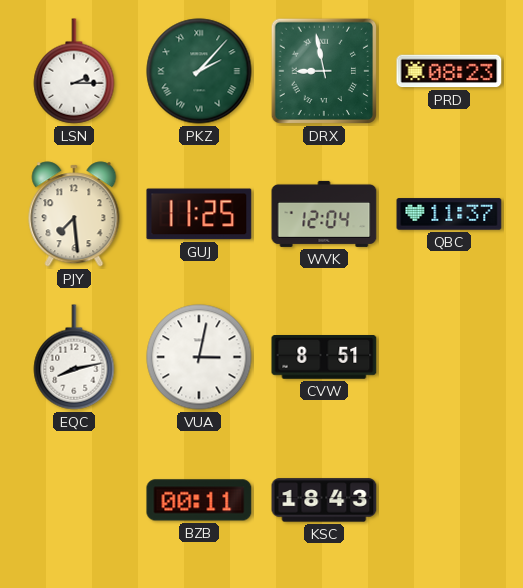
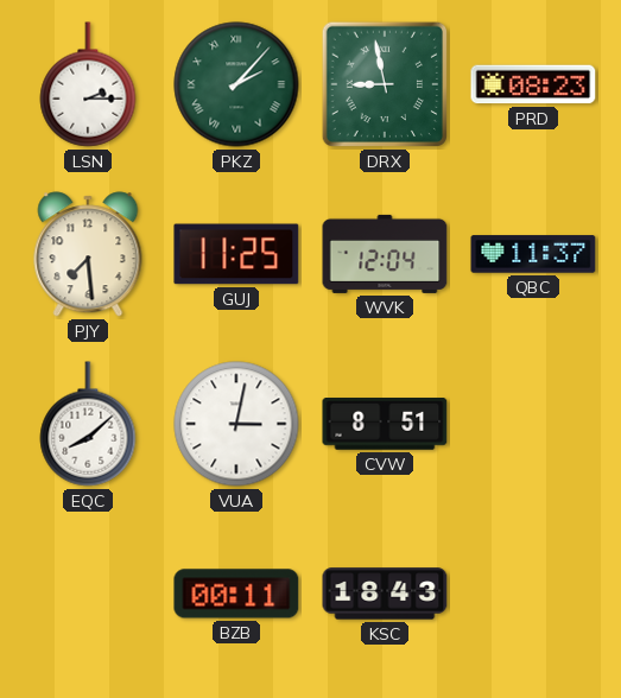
EQC: 8:13 -> 8:08
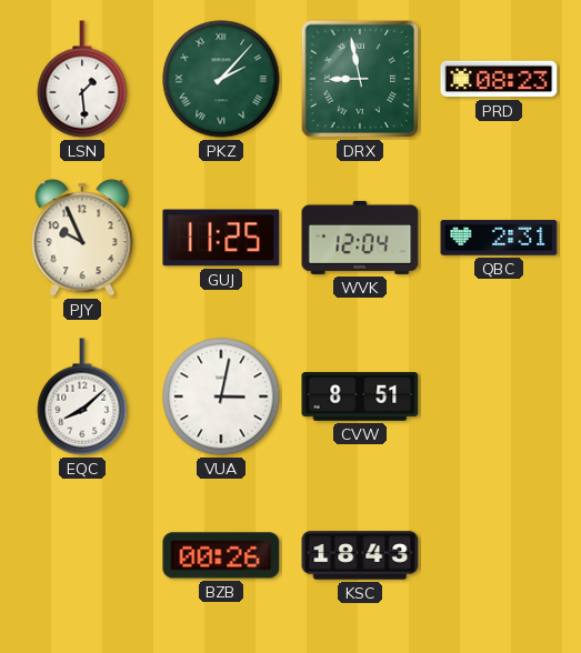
LSN: 2:15 -> 1:29
PJY: 7:29 -> 9:56
QBC: 11:37 -> 2:31
BZB: 00:11 -> 00:26
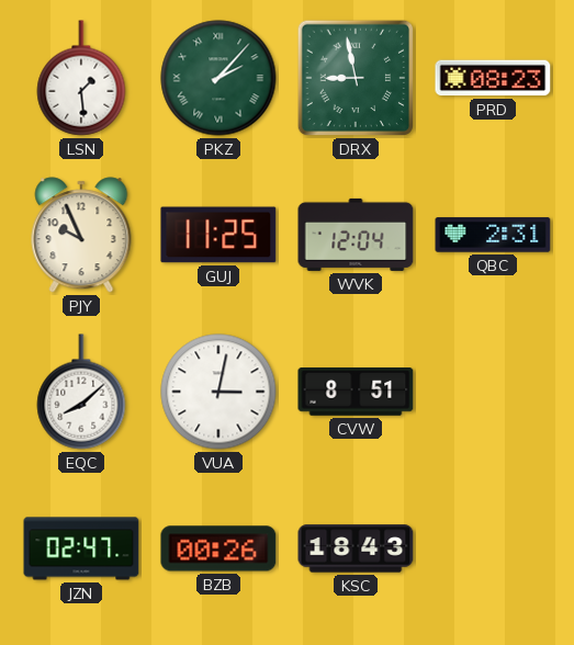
JZN: none -> 02:47
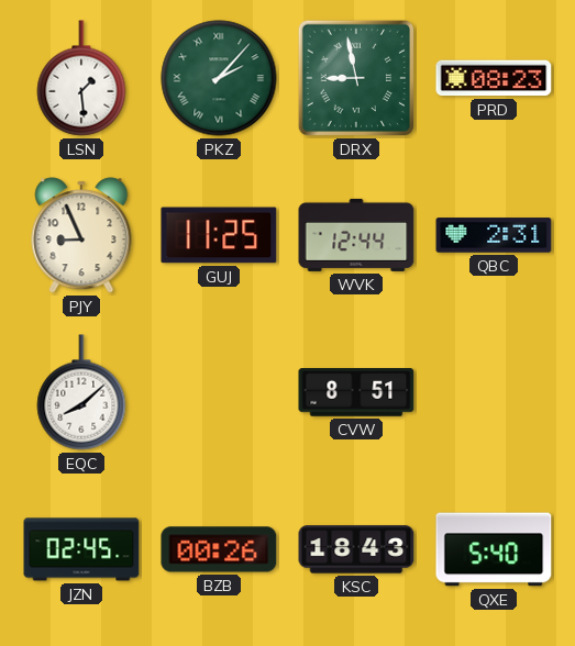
PJY: 9:56 -> 8:56
WVK: 12:04 -> 12:44
VUA: 3:02 -> none
JZN: 02:47 -> 02:45
QXE: none -> 5:40
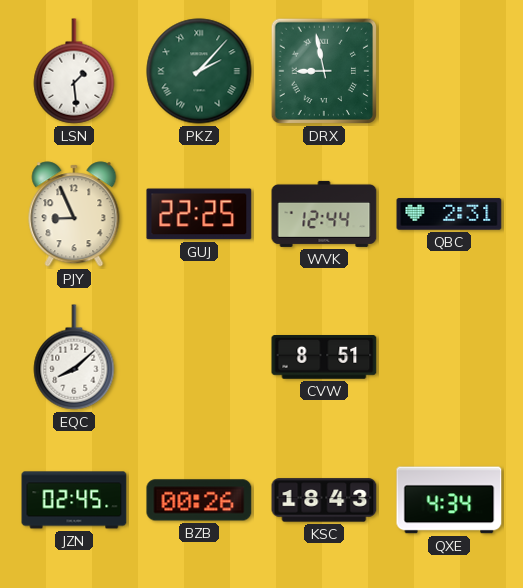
PRD: 08:23 -> none
GUJ: 11:25 -> 22:25
QXE: 5:40 -> 4:34
